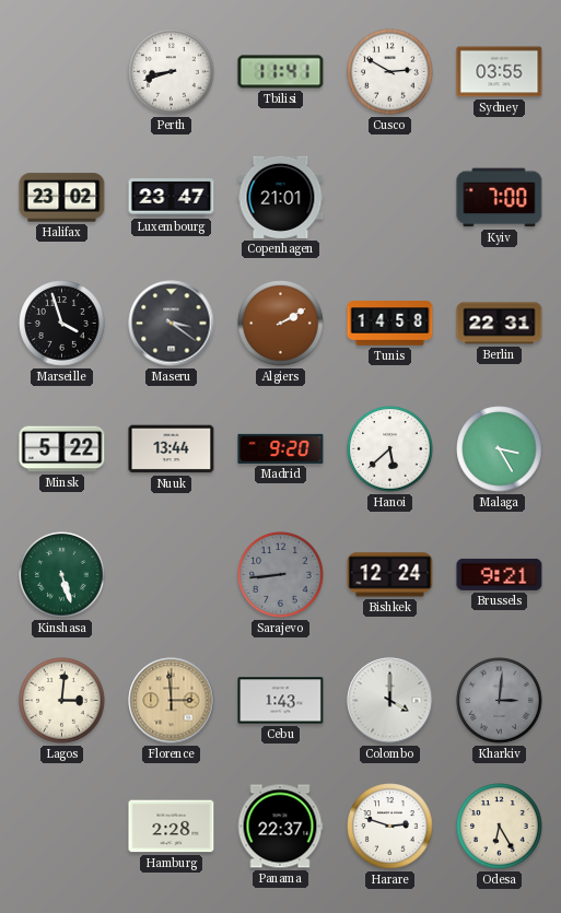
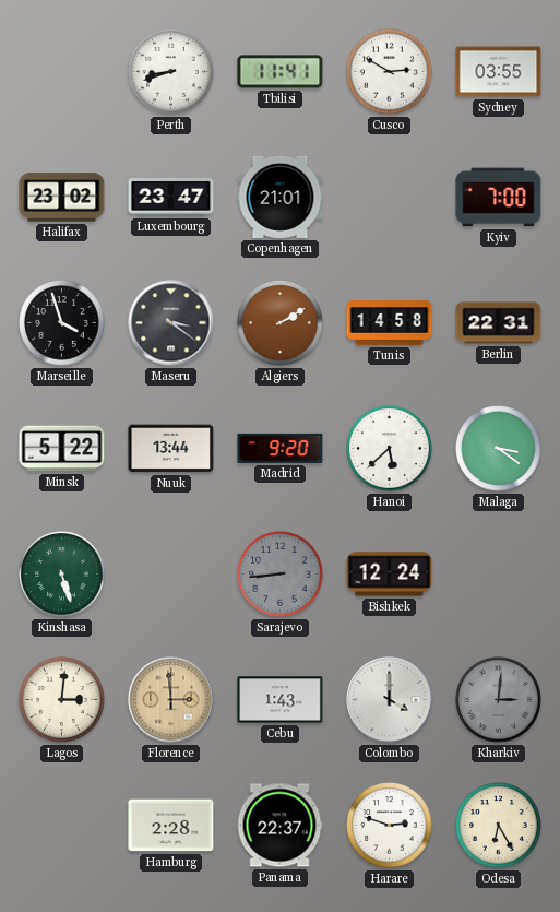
Malaga: 3:25 -> 3:21
Brussels: 9:21 -> none
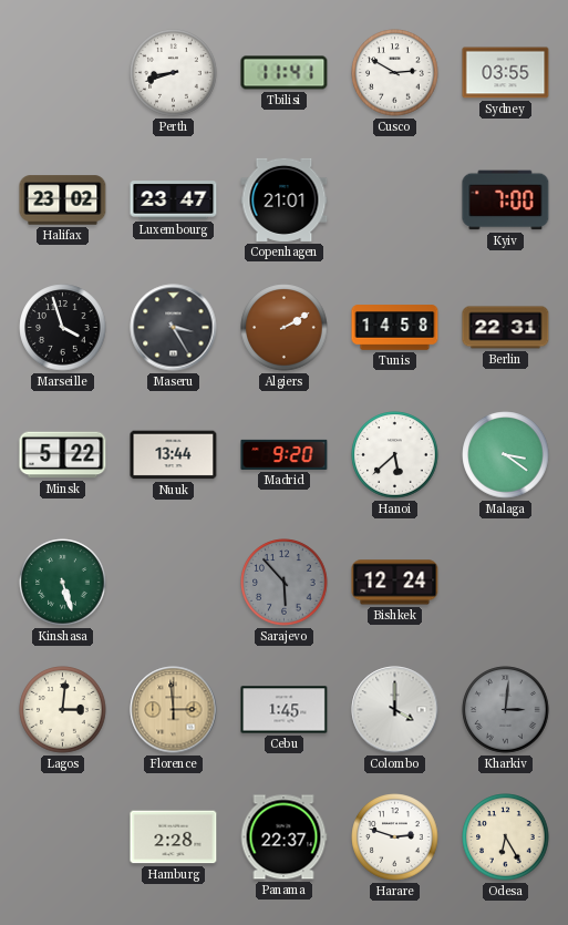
Maseru: 3:21 -> 3:25
Sarajevo: 8:44 -> 5:53
Cebu: 1:43 -> 1:45
